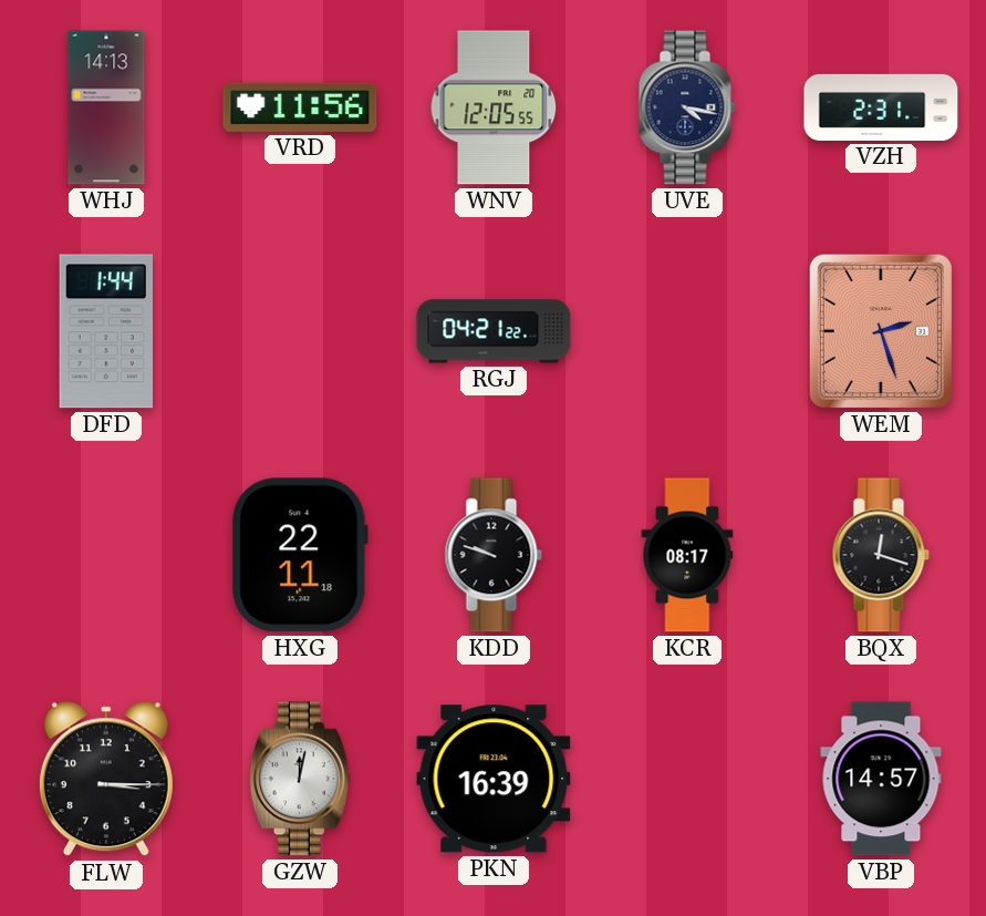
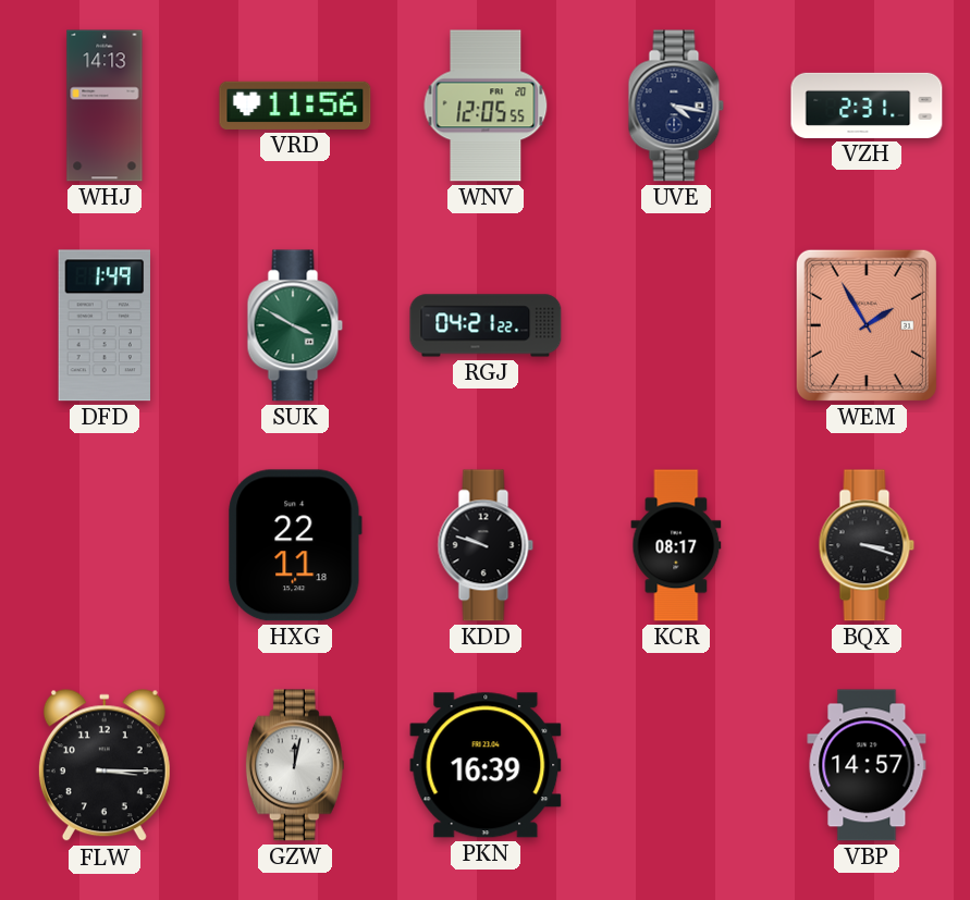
DFD: 1:44 -> 1:49
SUK: none -> 3:50
WEM: 2:27 -> 1:55
BQX: 12:18 -> 3:18
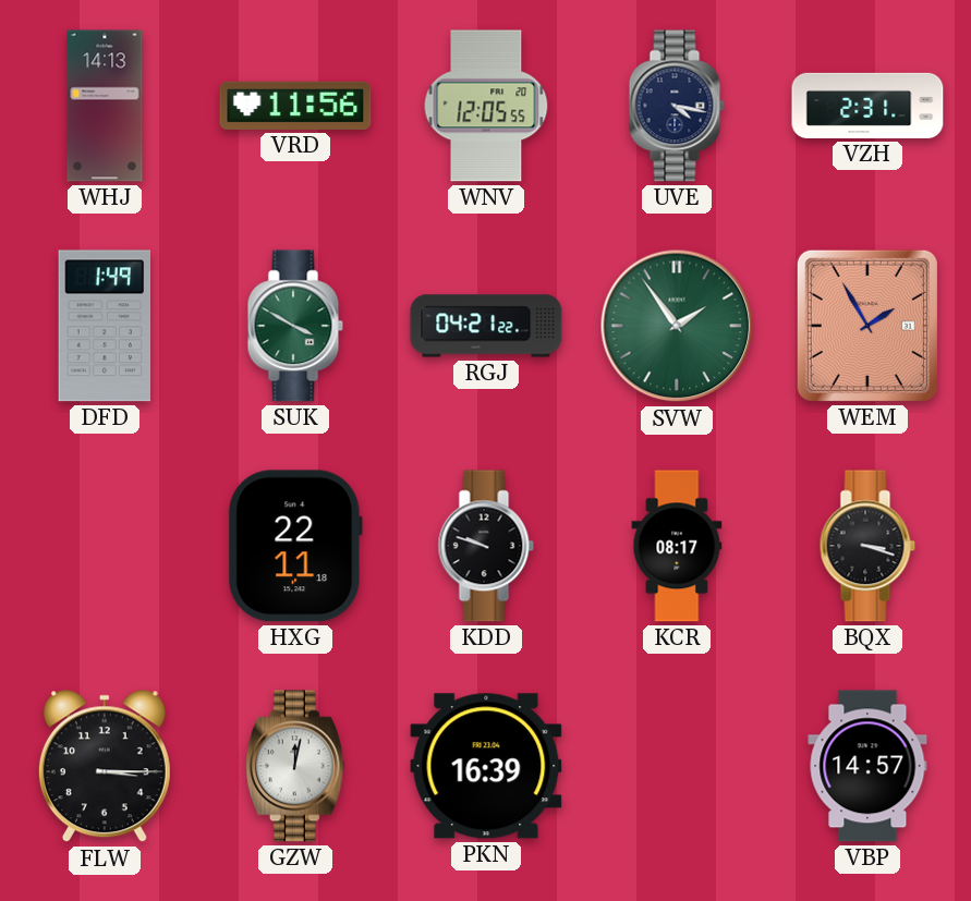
SVW: none -> 1:54
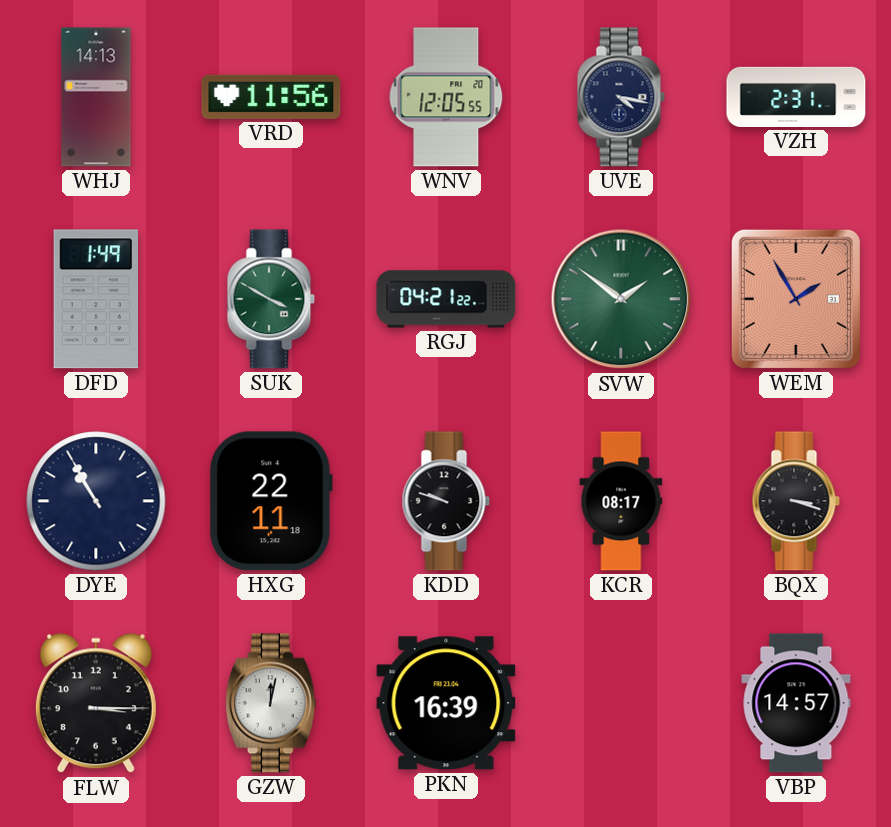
SVW: 1:54 -> 1:51
DYE: none -> 10:55
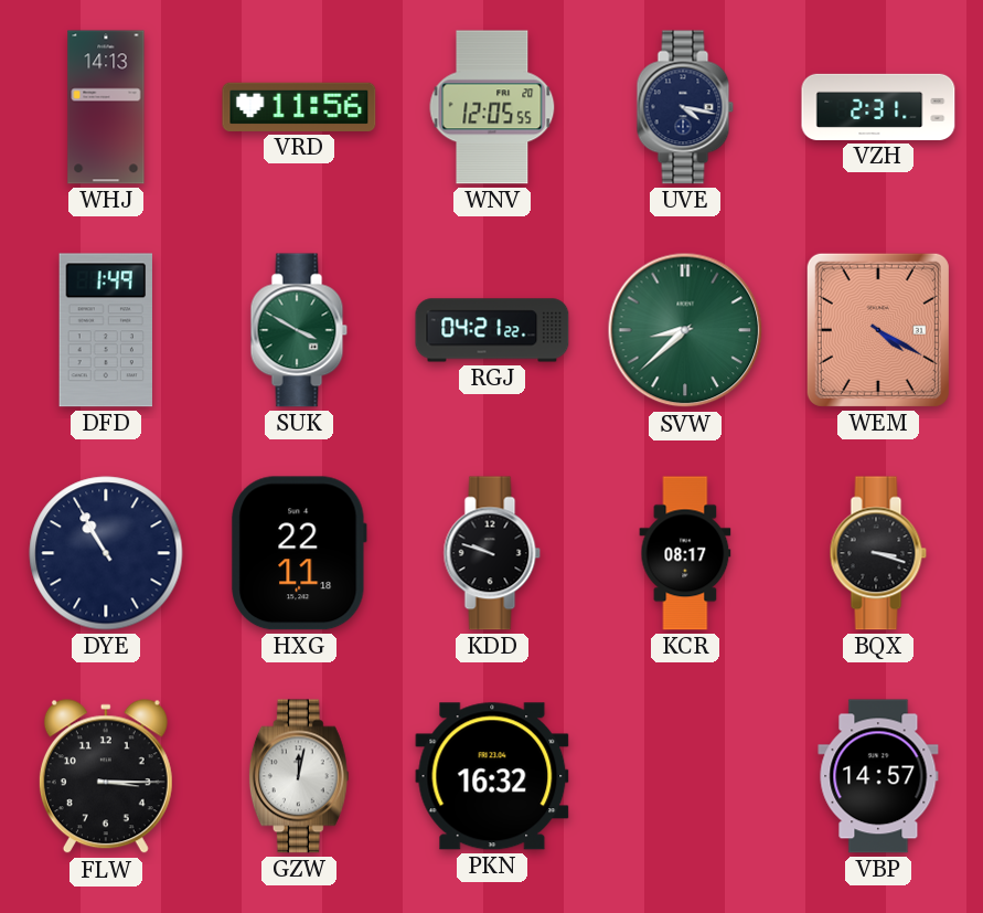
SVW: 1:51 -> 8:38
WEM: 1:55 -> 4:20
PKN: 16:39 -> 16:32
